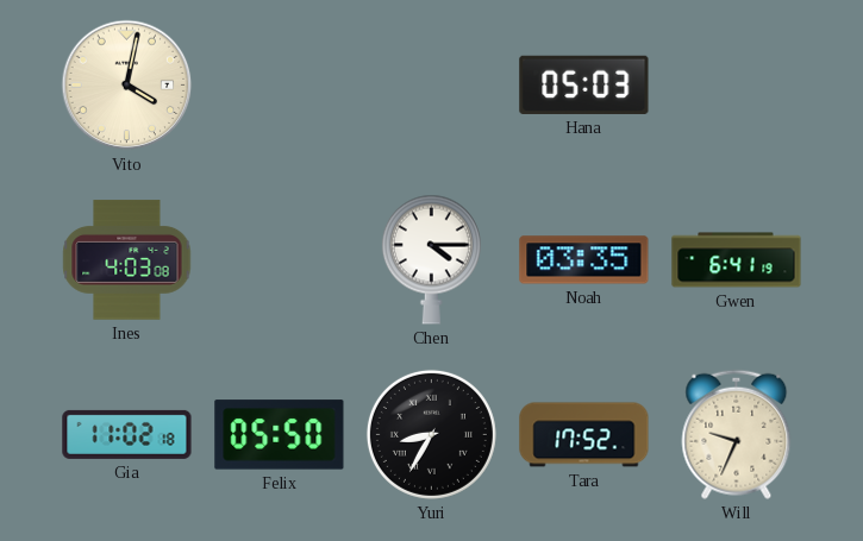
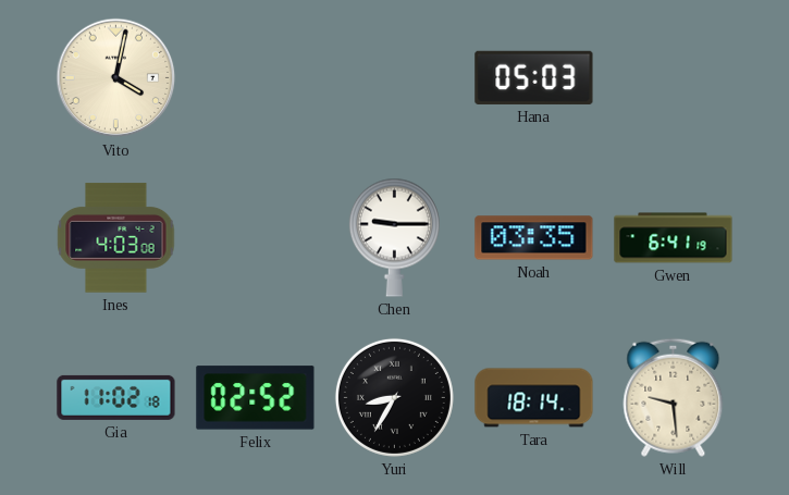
Chen: 4:15 -> 9:15
Felix: 05:50 -> 02:52
Tara: 17:52 -> 18:14
Will: 9:34 -> 9:29
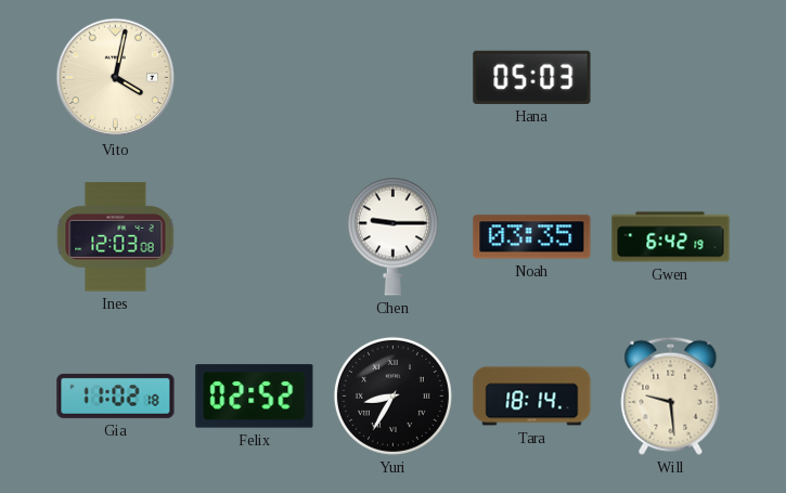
Ines: 4:03 -> 12:03
Gwen: 6:41 -> 6:42
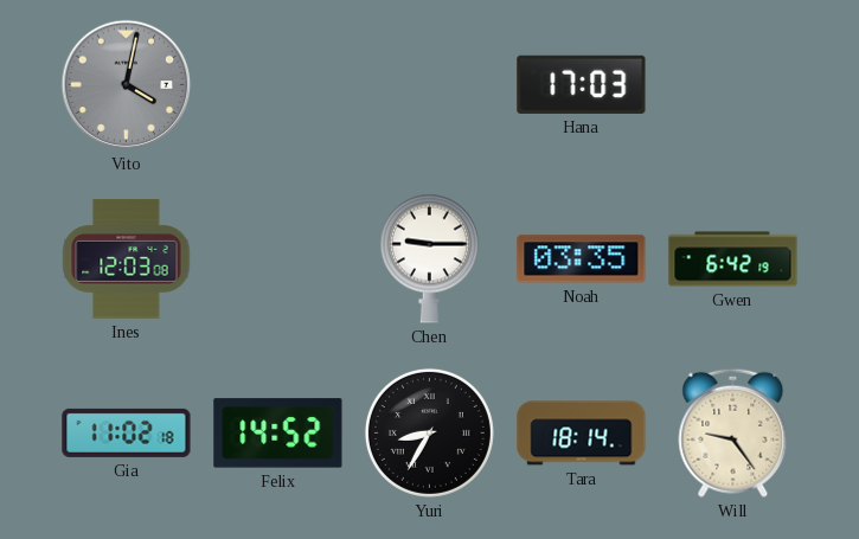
Vito dial: cream -> grey
Hana: 05:03 -> 17:03
Felix: 02:52 -> 14:52
Will: 9:29 -> 9:24
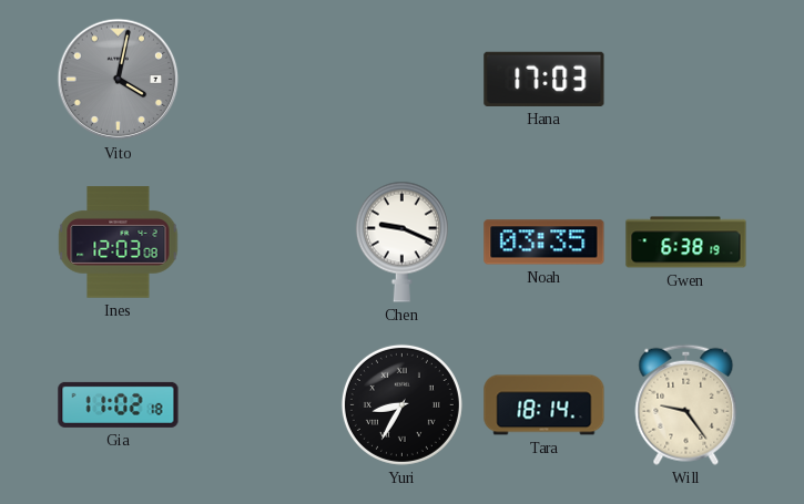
Chen: 9:15 -> 9:19
Gwen: 6:42 -> 6:38
Felix: 14:52 -> none
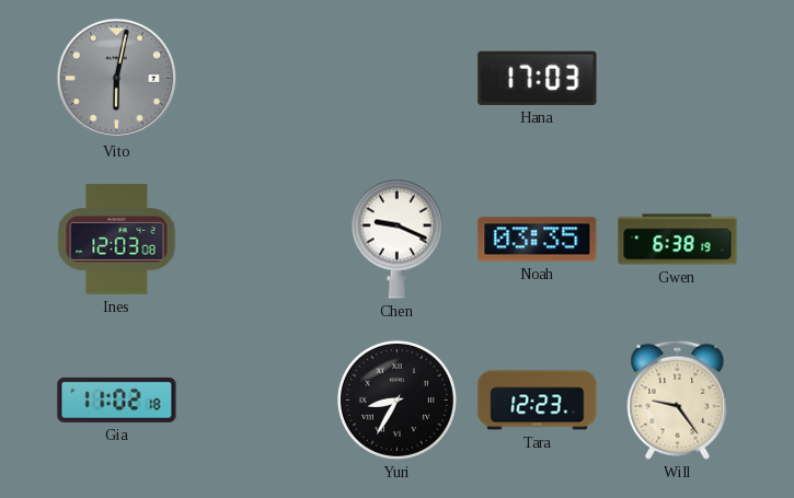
Vito: 4:02 -> 6:02
Tara: 18:14 -> 12:23
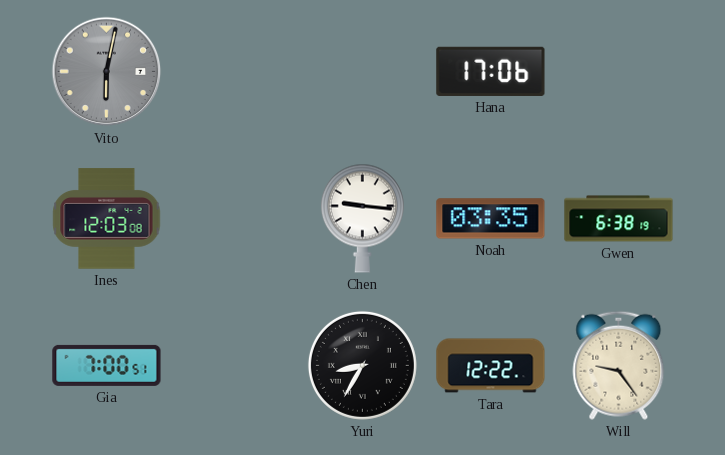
Hana: 17:03 -> 17:06
Chen: 9:19 -> 9:16
Gia: 11:02 -> 7:00
Tara: 12:23 -> 12:22
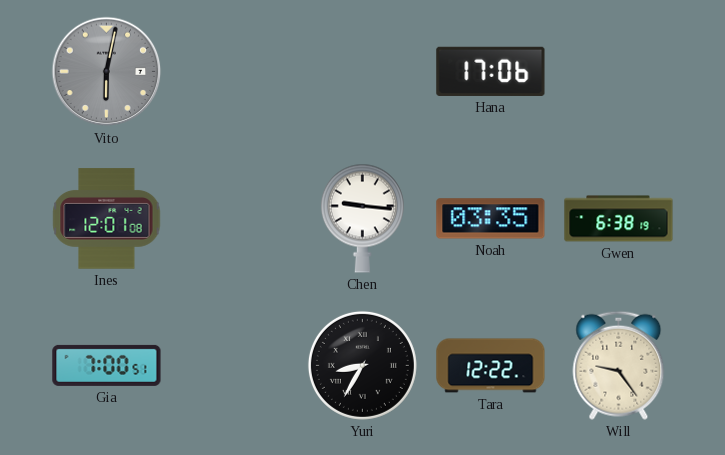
Ines: 12:03 -> 12:01
